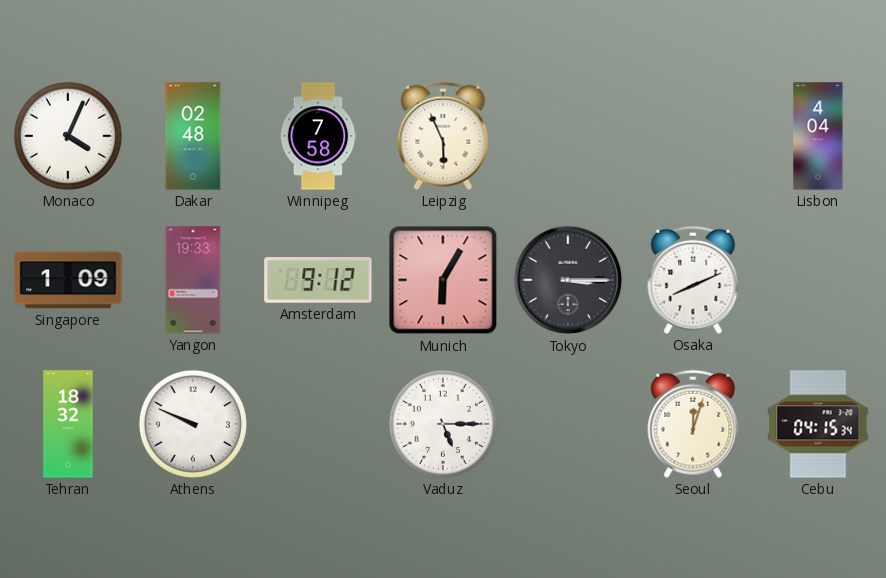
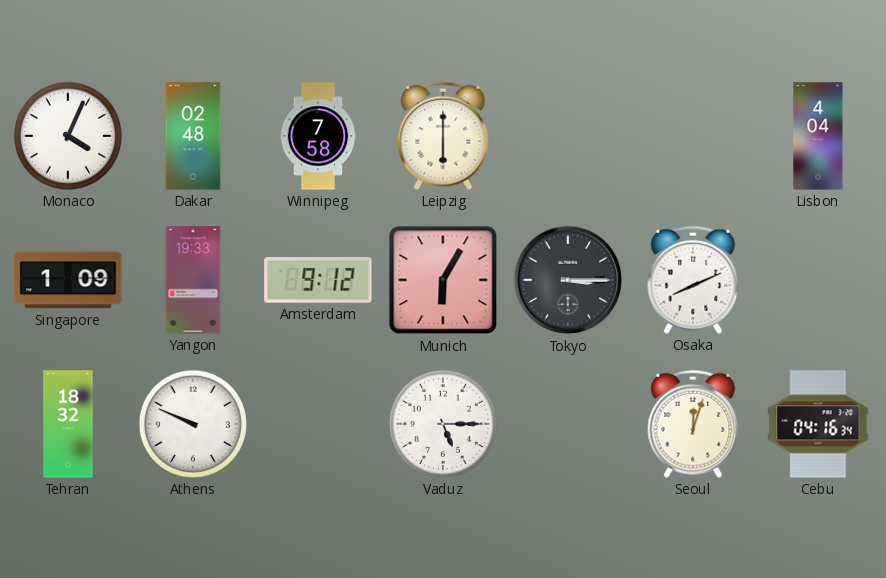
Leipzig: 5:56 -> 6:00
Cebu: 04:15 -> 04:16
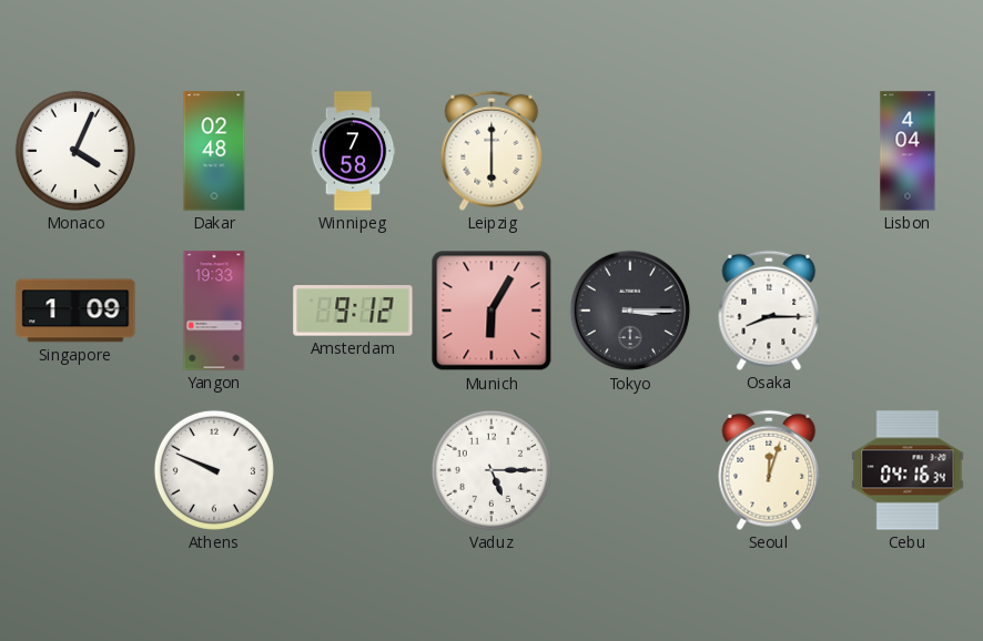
Osaka: 8:11 -> 8:15
Tehran: 18:32 -> none
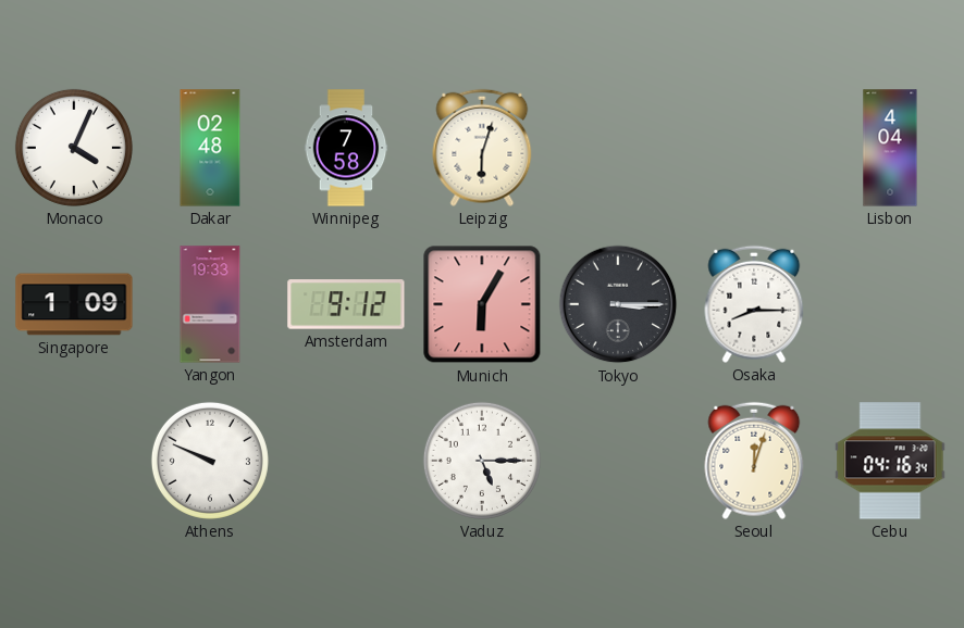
Leipzig: 6:00 -> 6:03
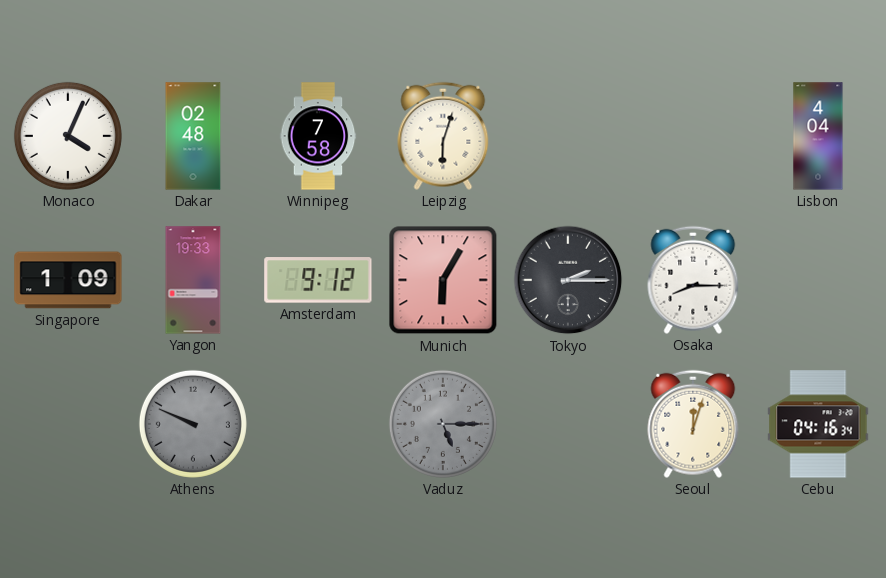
Tokyo: 3:15 -> 2:15
Athens dial: white -> grey
Vaduz dial: white -> grey
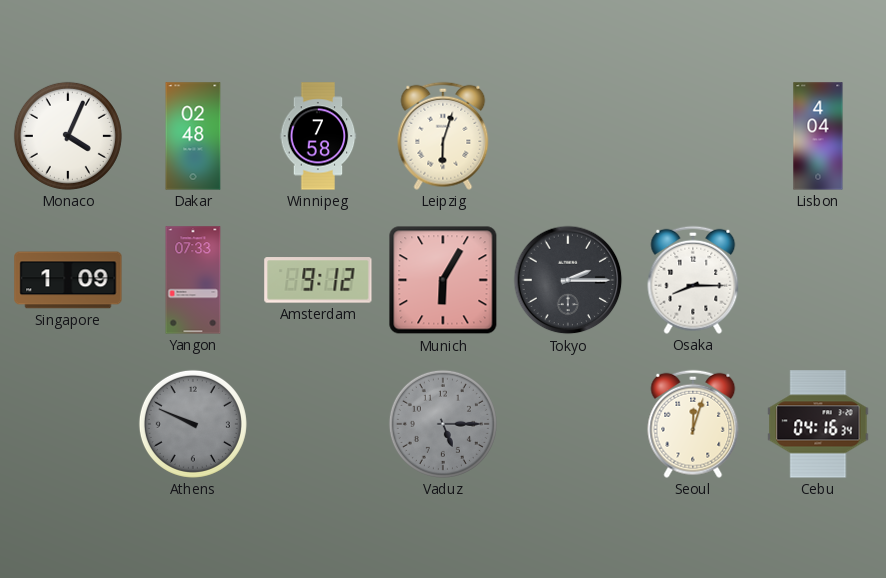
Yangon: 19:33 -> 07:33
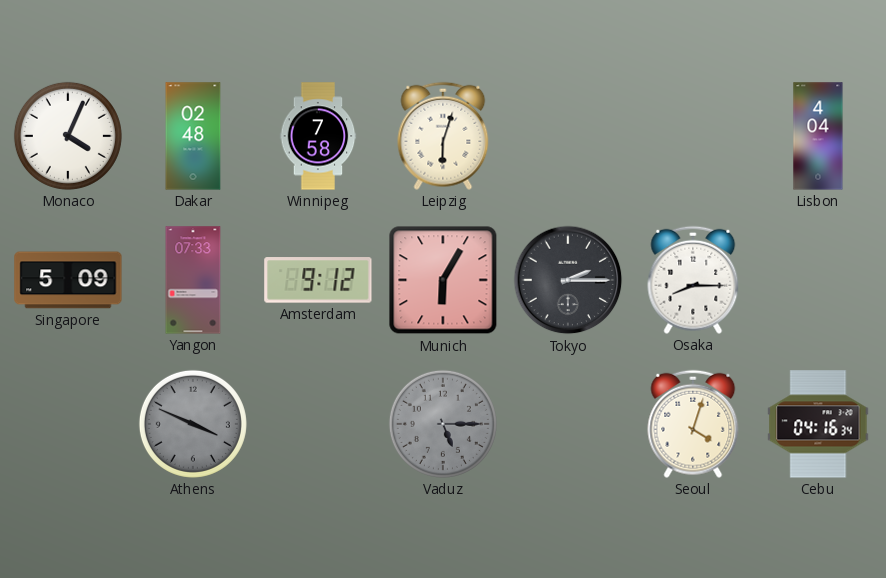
Singapore: 1:09 -> 5:09
Athens: 9:49 -> 3:49
Seoul: 12:03 -> 4:03
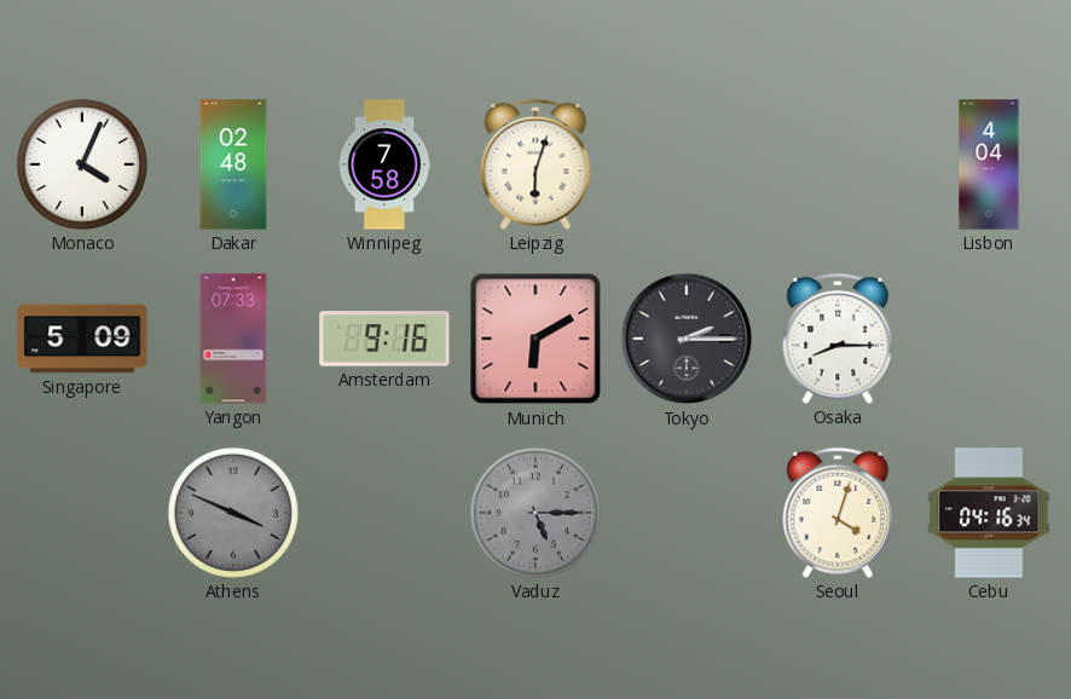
Amsterdam: 9:12 -> 9:16
Munich: 6:05 -> 6:10
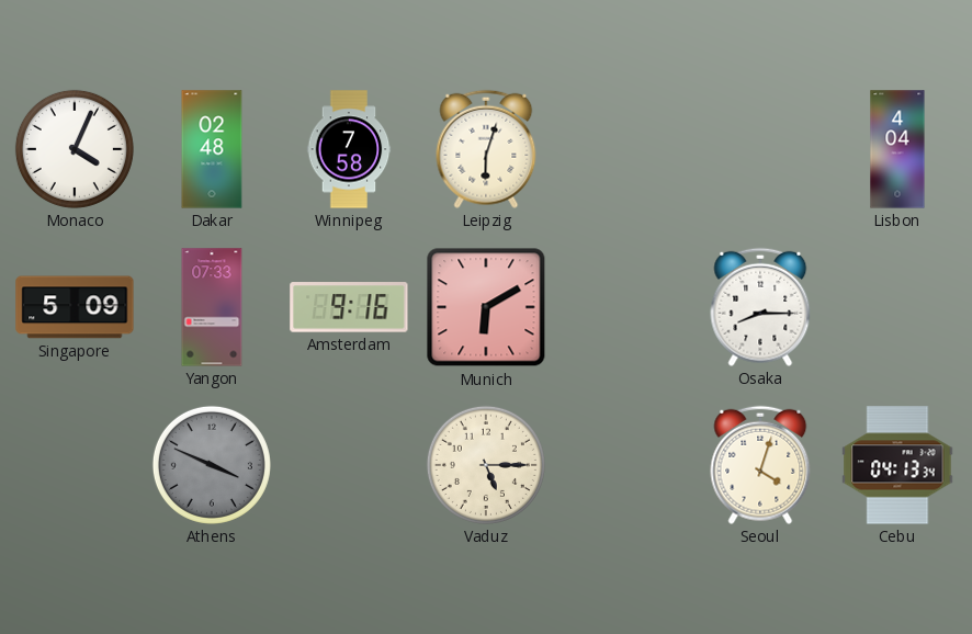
Tokyo: 2:15 -> none
Vaduz dial: grey -> cream
Cebu: 04:16 -> 04:13
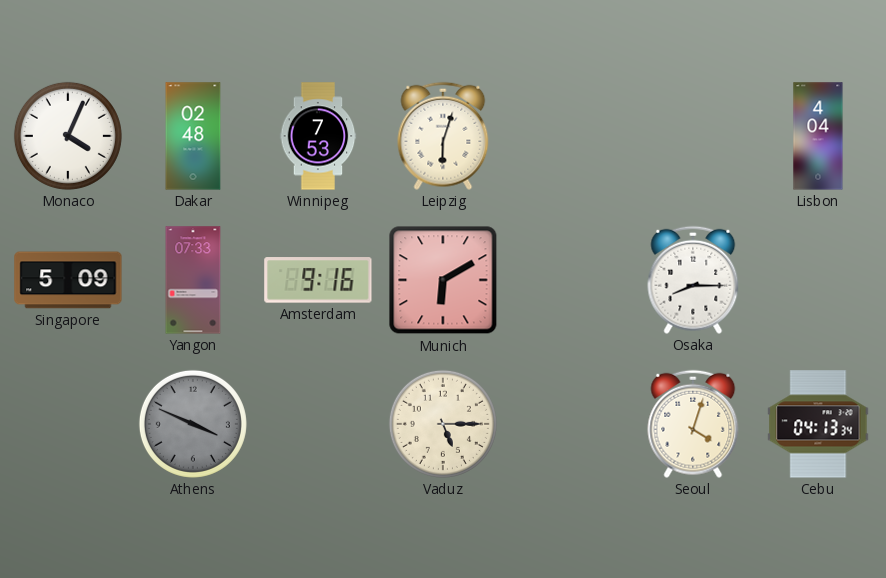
Winnipeg: 7:58 -> 7:53
